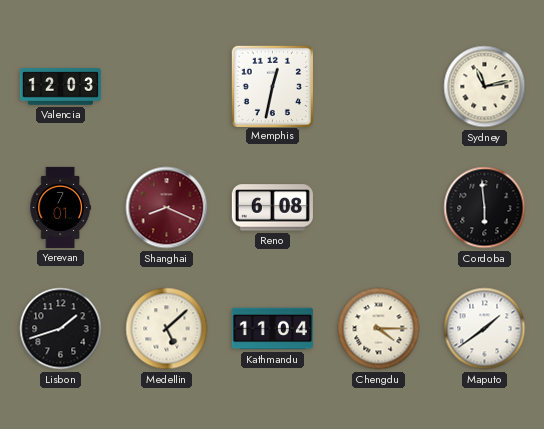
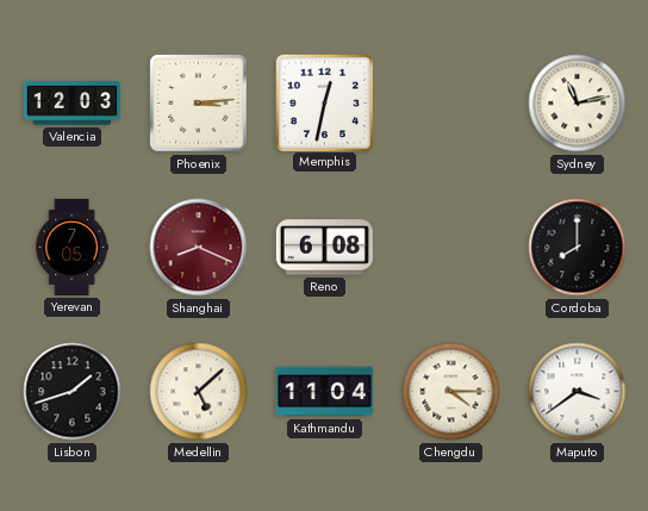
Phoenix: none -> 3:14
Yerevan: 7:01 -> 7:05
Cordoba: 5:59 -> 8:00
Maputo: 1:39 -> 3:39
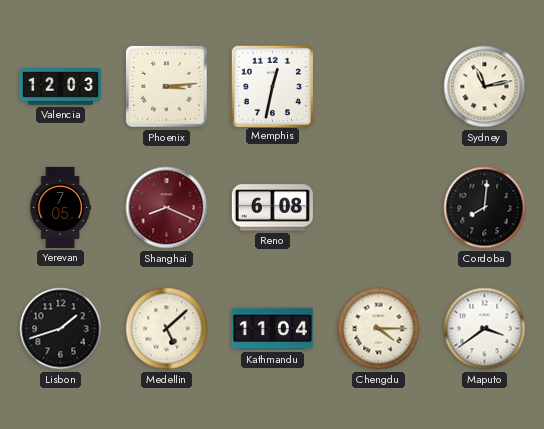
Cordoba: 8:00 -> 8:01
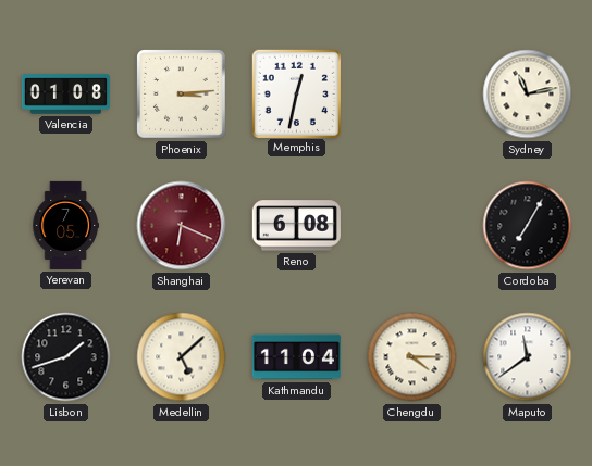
Valencia: 12:03 -> 01:08
Shanghai: 8:19 -> 6:19
Cordoba: 8:01 -> 7:05
Maputo: 3:39 -> 11:39
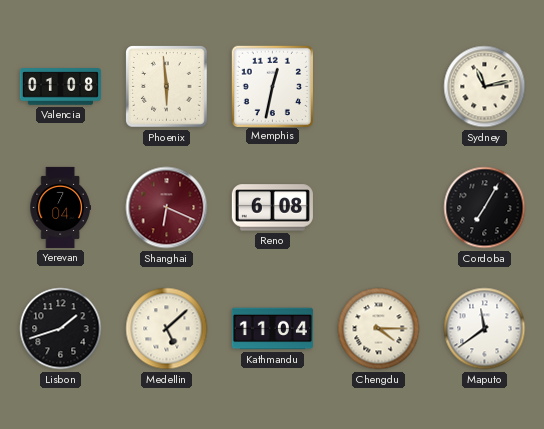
Phoenix: 3:14 -> 5:59
Yerevan: 7:05 -> 7:04
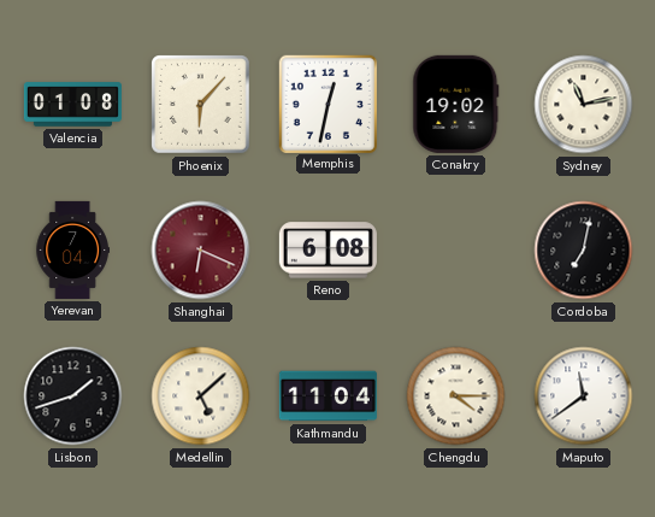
Phoenix: 5:59 -> 6:07
Conakry: none -> 19:02
Cordoba: 7:05 -> 7:02
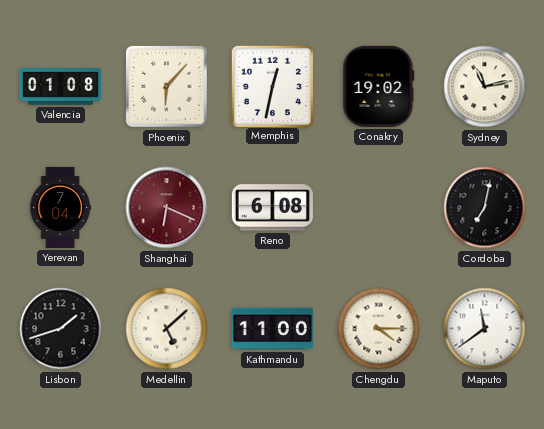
Kathmandu: 11:04 -> 11:00
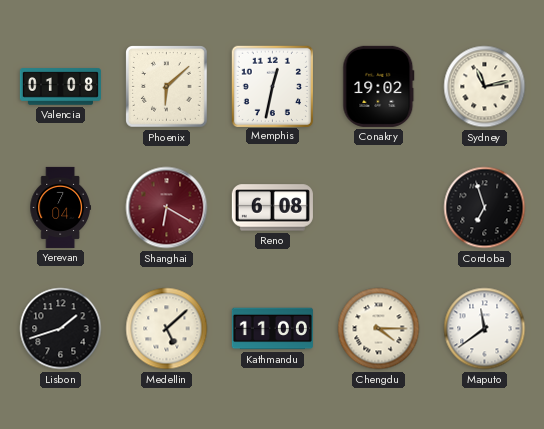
Phoenix: 6:07 -> 6:08
Shanghai: 6:19 -> 6:20
Cordoba: 7:02 -> 6:57
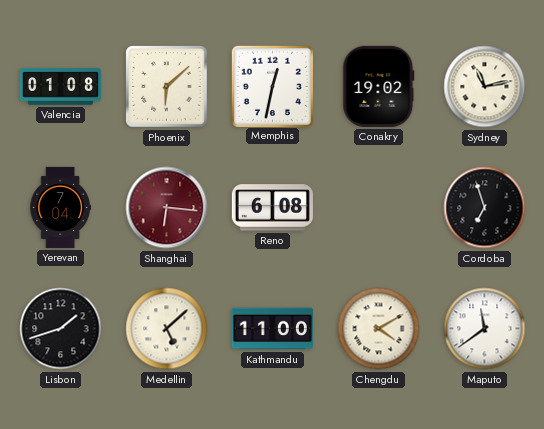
Shanghai: 6:20 -> 6:16
Chengdu: 4:15 -> 4:10
